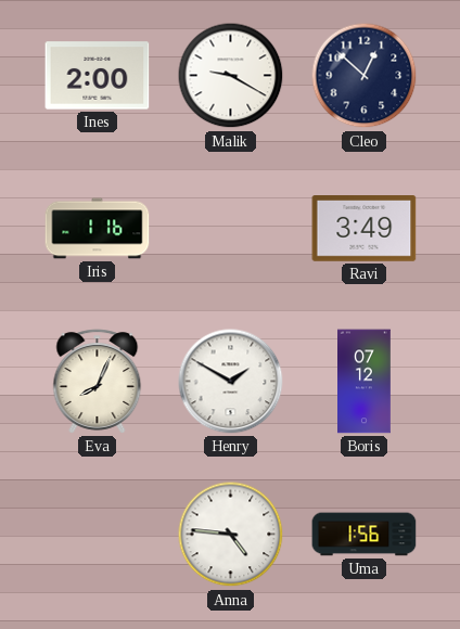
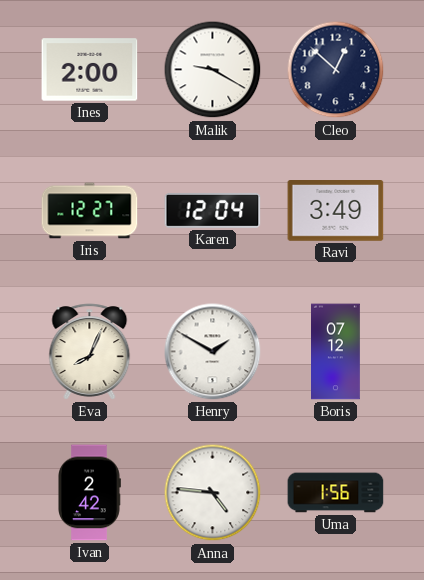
Iris: 1:16 -> 12:27
Karen: none -> 12:04
Ivan: none -> 2:42
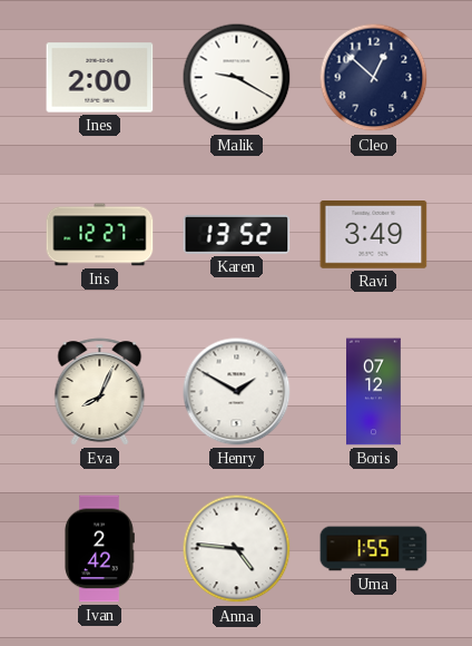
Karen: 12:04 -> 13:52
Uma: 1:56 -> 1:55
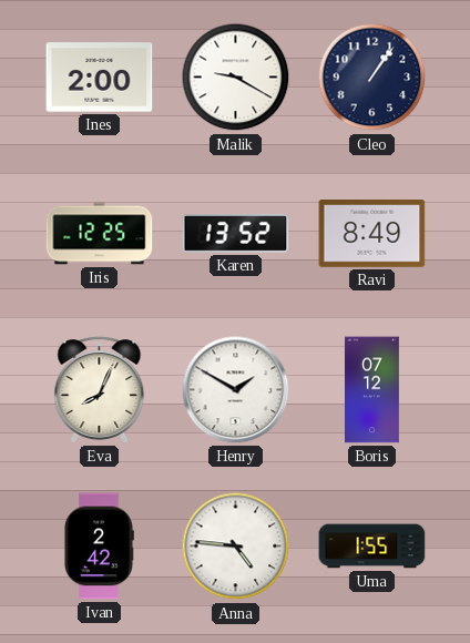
Cleo: 12:52 -> 1:06
Iris: 12:27 -> 12:25
Ravi: 3:49 -> 8:49
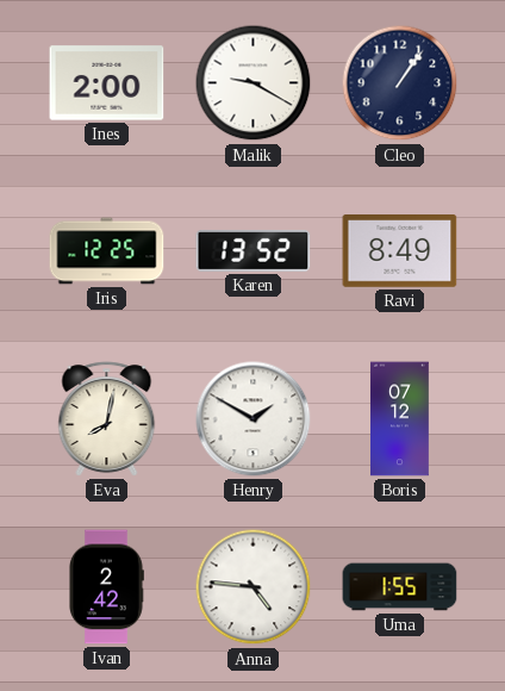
Eva: 8:04 -> 8:02
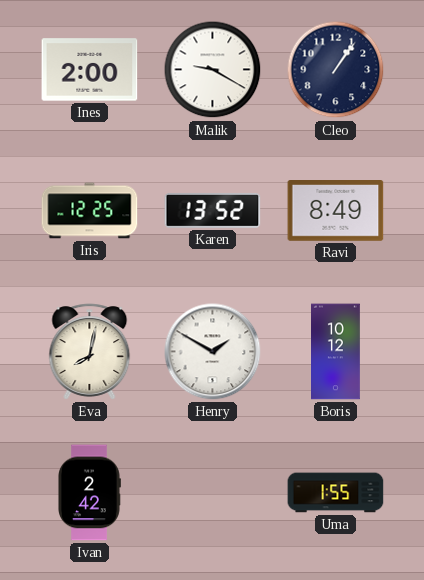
Boris: 07:12 -> 10:12
Anna: 4:46 -> none
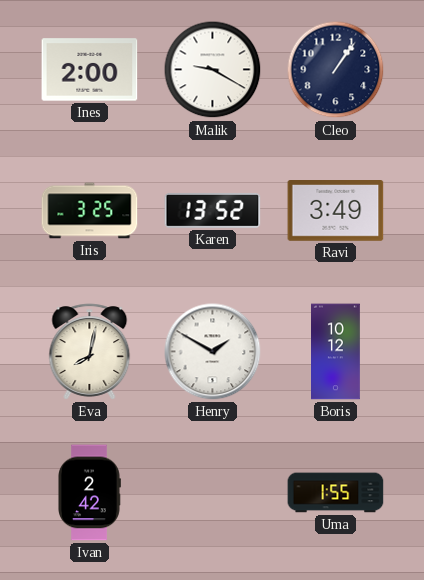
Iris: 12:25 -> 3:25
Ravi: 8:49 -> 3:49
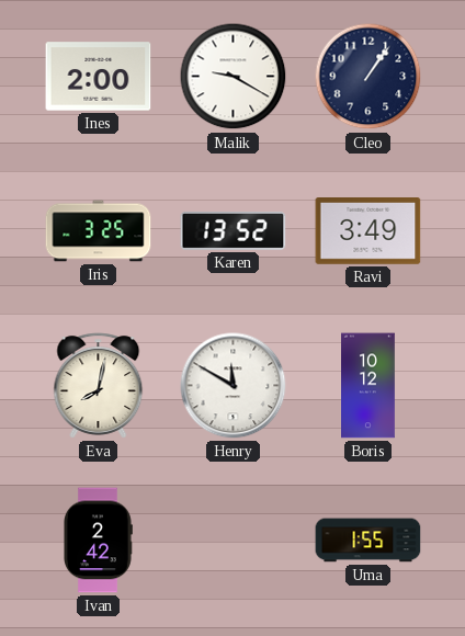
Henry: 1:50 -> 11:50
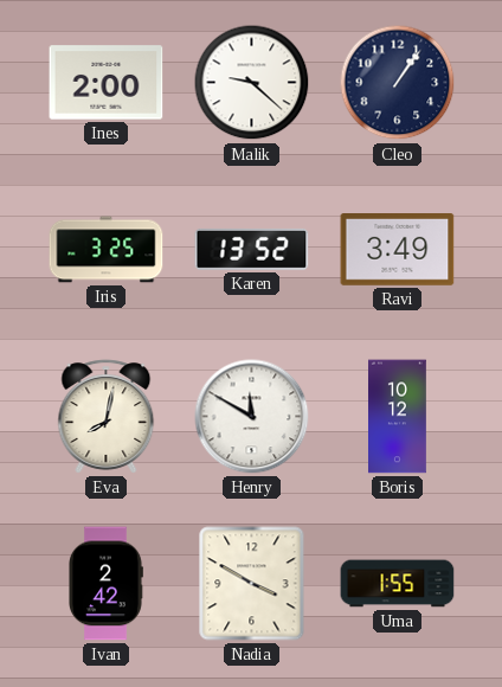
Malik: 9:20 -> 9:22
Nadia: none -> 3:50
